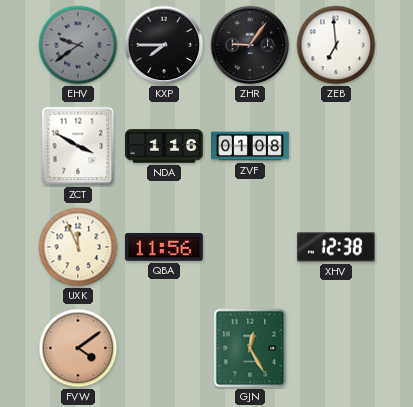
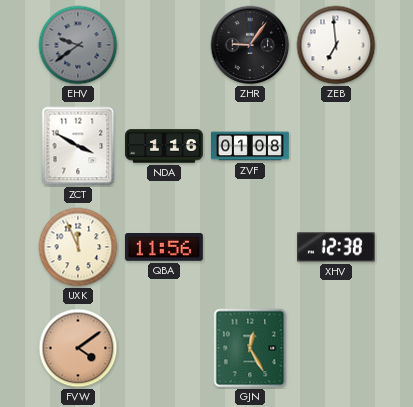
KXP: 7:45 -> none
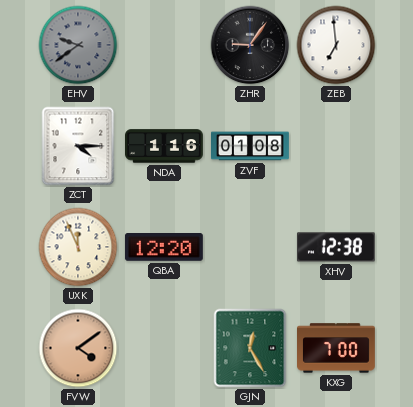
ZCT: 3:50 -> 4:15
QBA: 11:56 -> 12:20
KXG: none -> 7:00
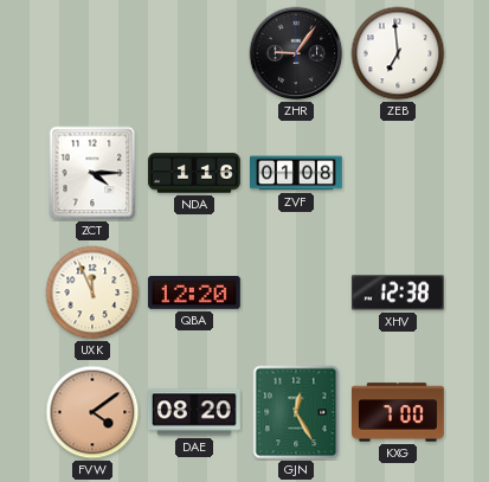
EHV: 9:39 -> none
DAE: none -> 08:20
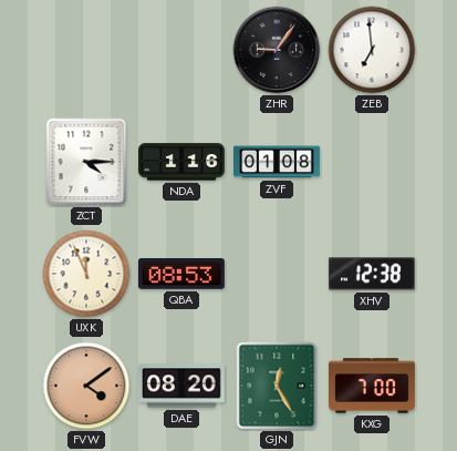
QBA: 12:20 -> 08:53
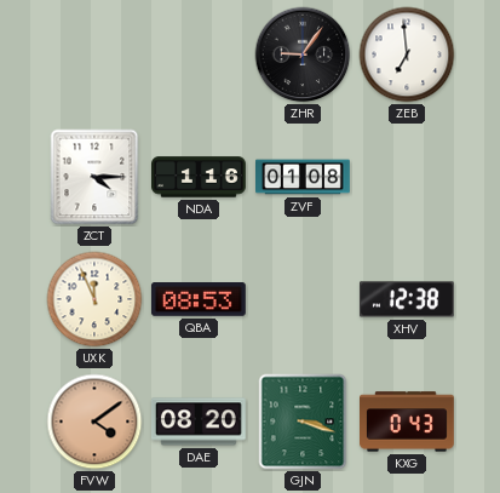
GJN: 12:25 -> 3:18
KXG: 7:00 -> 0:43
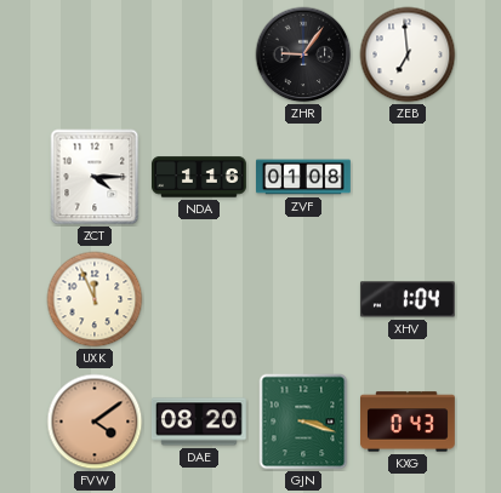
QBA: 08:53 -> none
XHV: 12:38 -> 1:04
